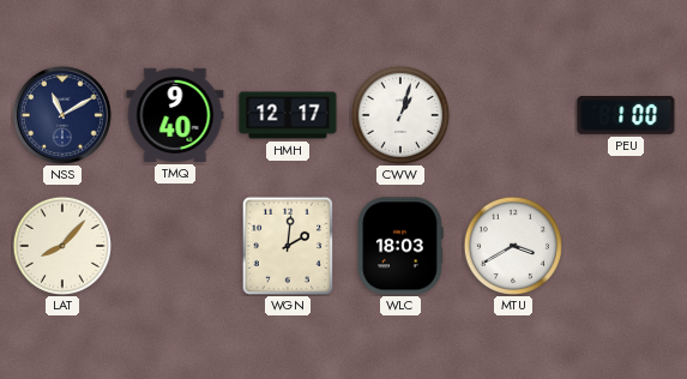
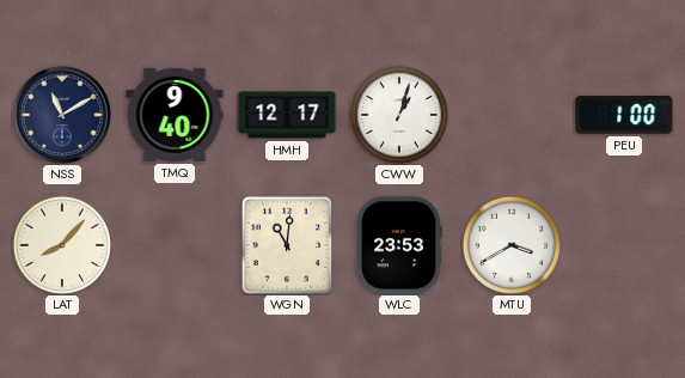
WGN: 2:01 -> 11:01
WLC: 18:03 -> 23:53
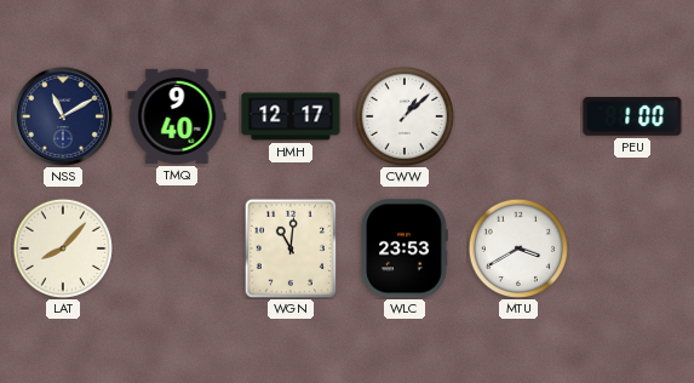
CWW: 1:03 -> 1:08
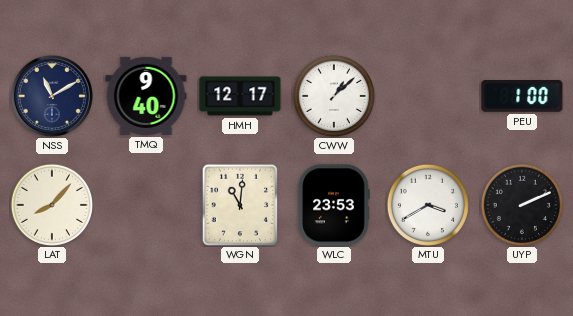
UYP: none -> 2:11
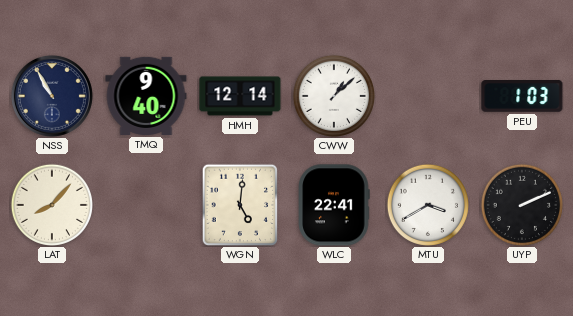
NSS: 11:10 -> 10:55
HMH: 12:17 -> 12:14
PEU: 1:00 -> 1:03
WGN: 11:01 -> 5:01
WLC: 23:53 -> 22:41
